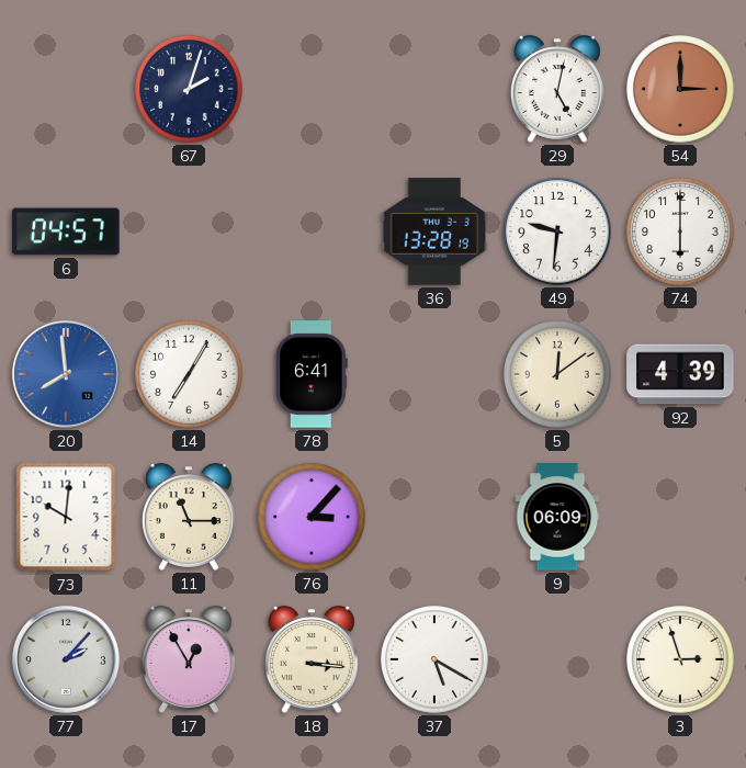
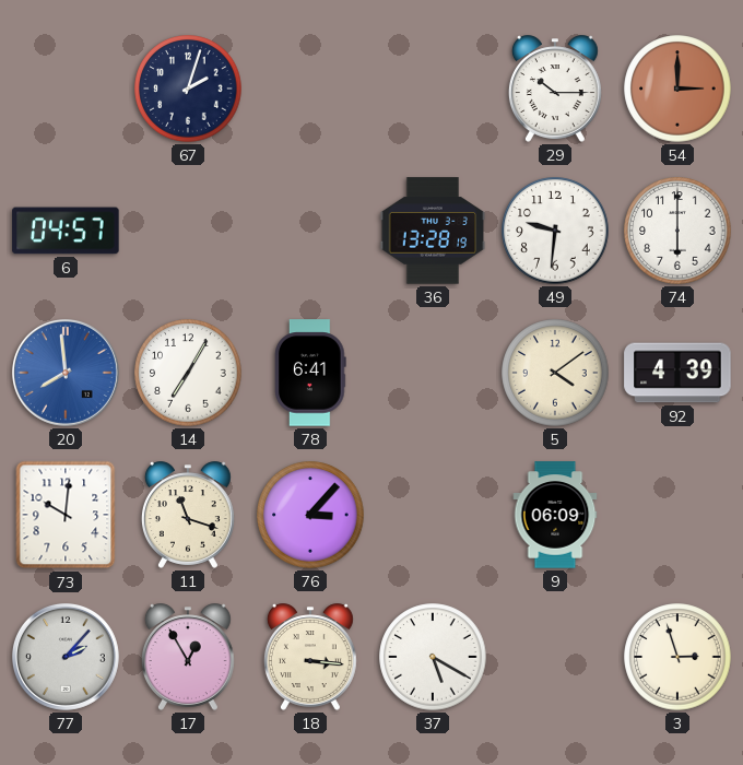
29: 5:02 -> 10:15
5: 12:09 -> 4:09
11: 11:15 -> 11:18
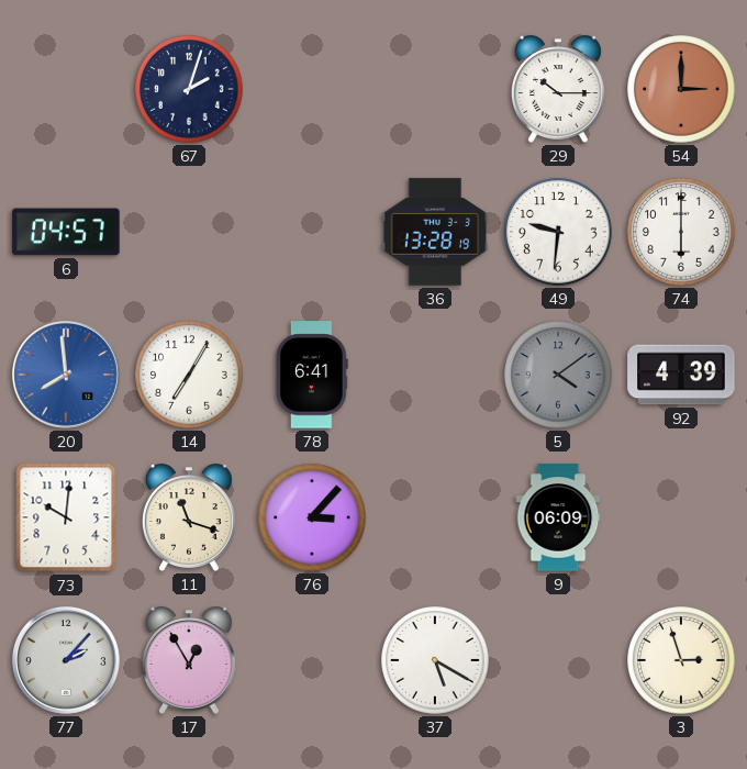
5 dial: cream -> grey
18: 3:16 -> none
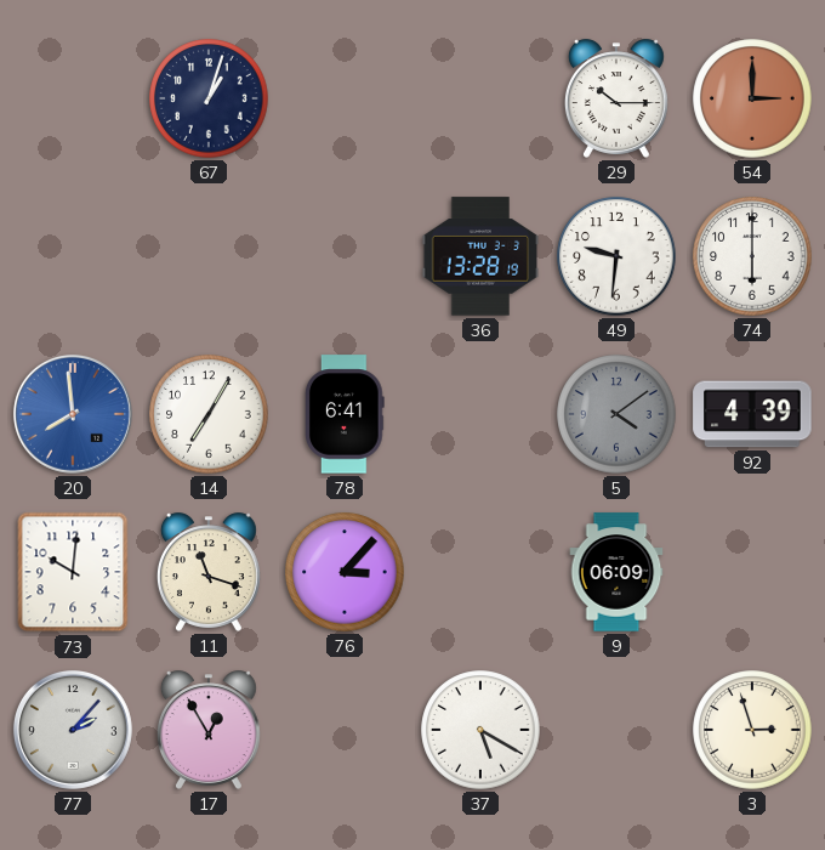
67: 2:03 -> 1:03
6: 04:57 -> none
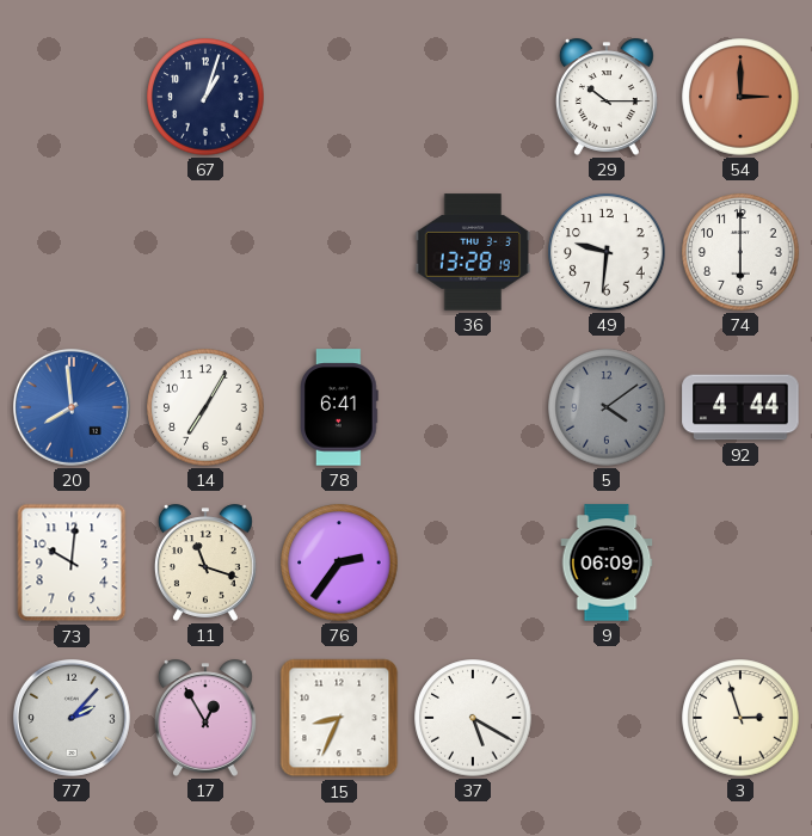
92: 4:39 -> 4:44
76: 3:07 -> 2:36
15: none -> 8:34
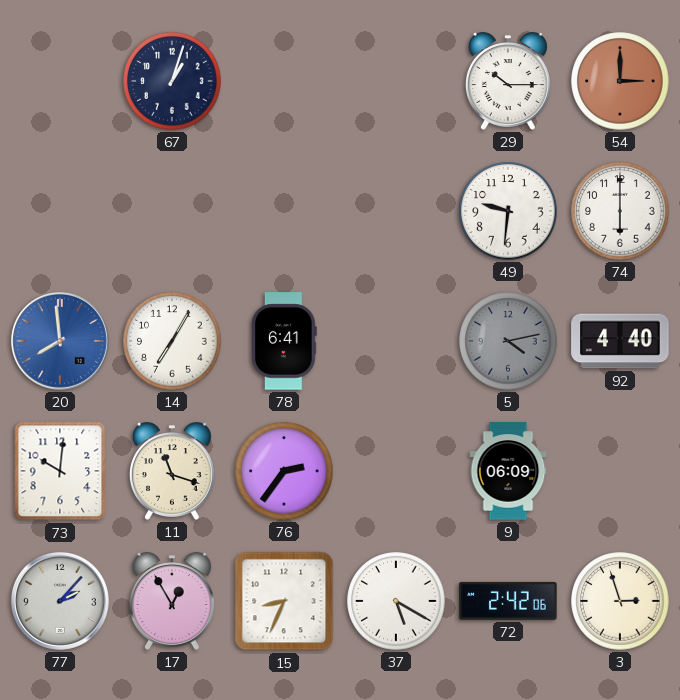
36: 13:28 -> none
5: 4:09 -> 4:13
92: 4:44 -> 4:40
72: none -> 2:42
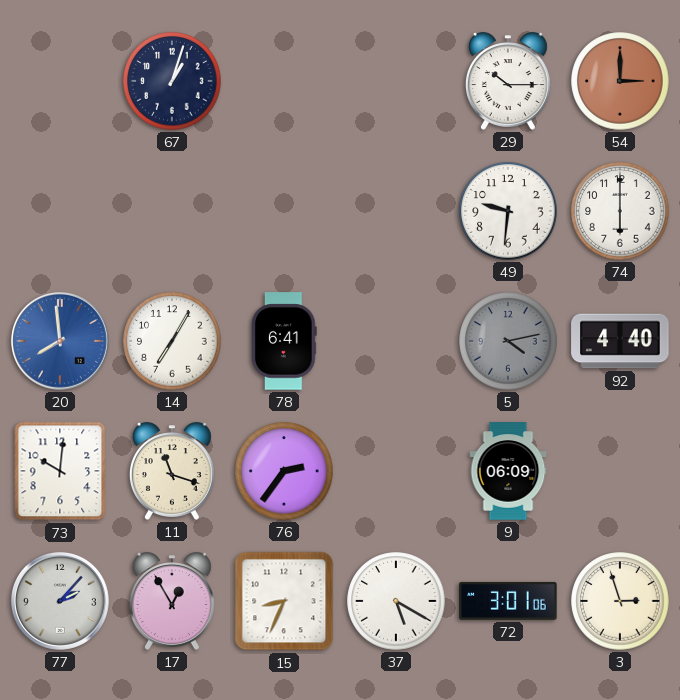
72: 2:42 -> 3:01
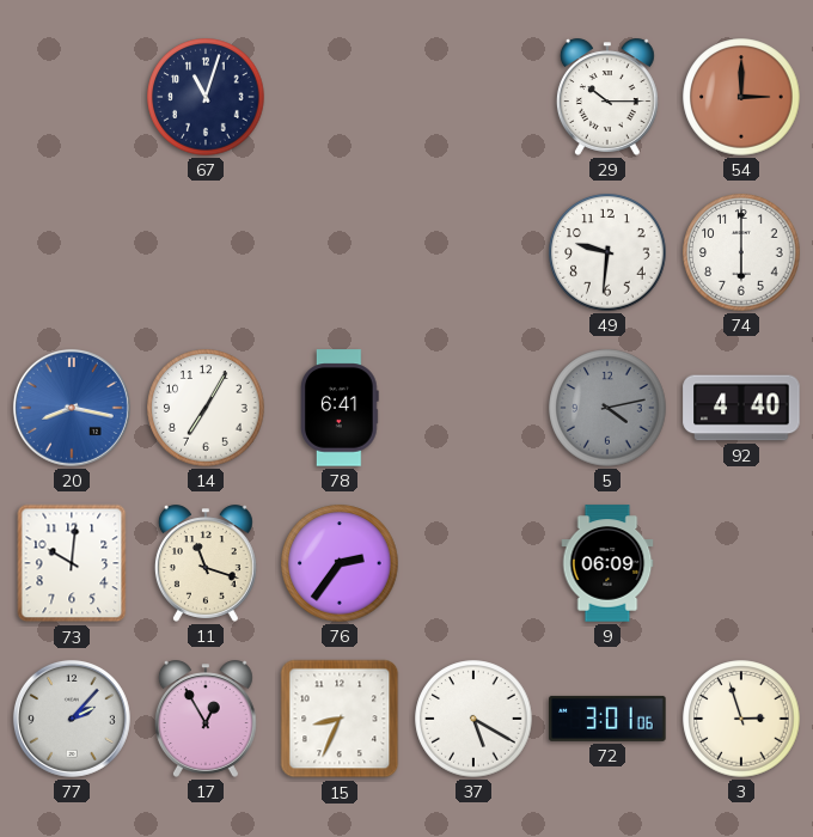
67: 1:03 -> 11:03
20: 7:59 -> 8:17
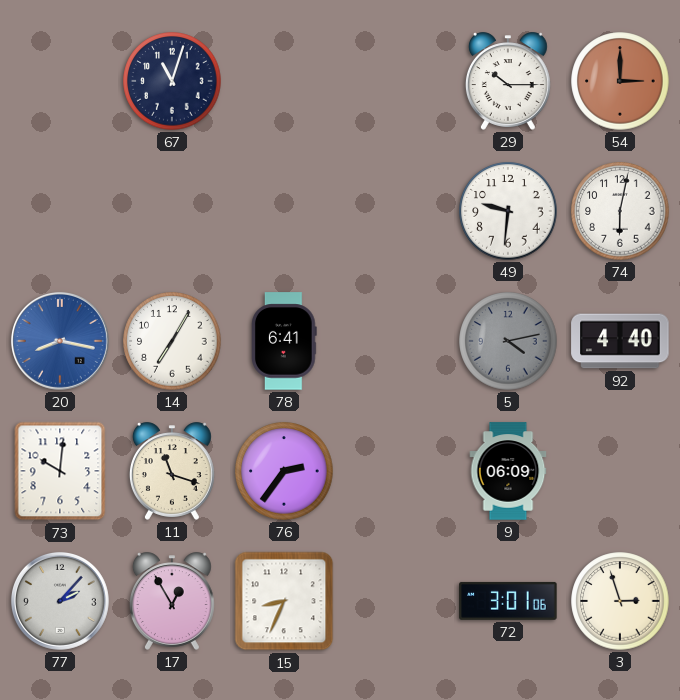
74: 6:00 -> 6:02
37: 5:20 -> none
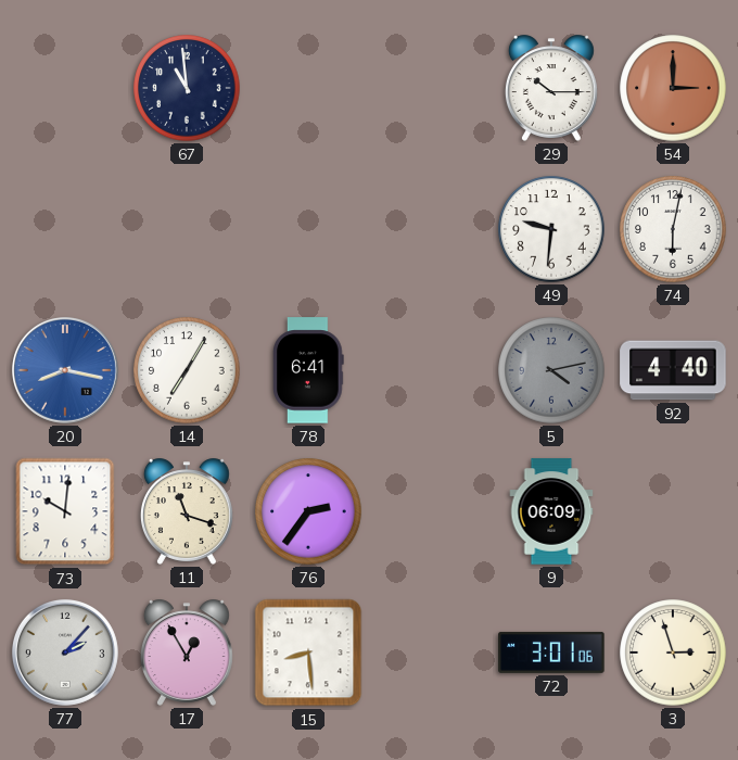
67: 11:03 -> 10:59
15: 8:34 -> 8:29
